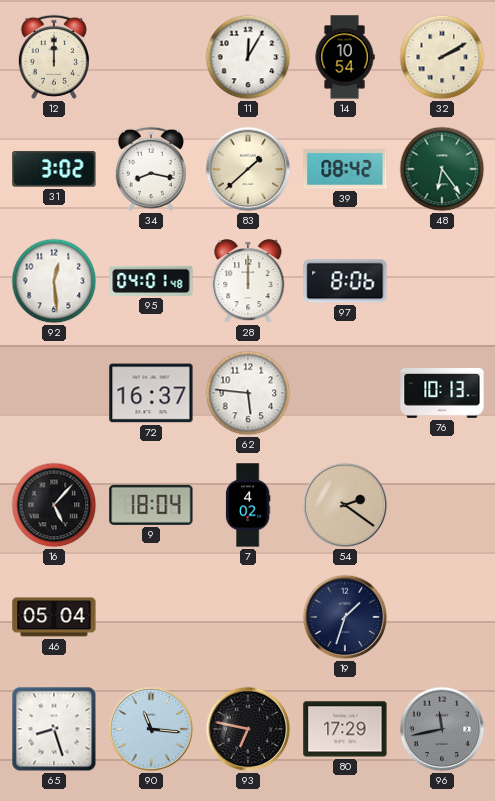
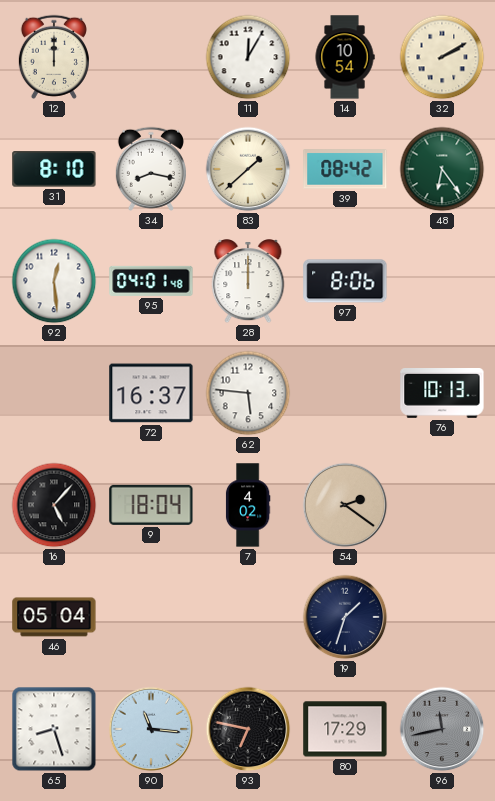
31: 3:02 -> 8:10
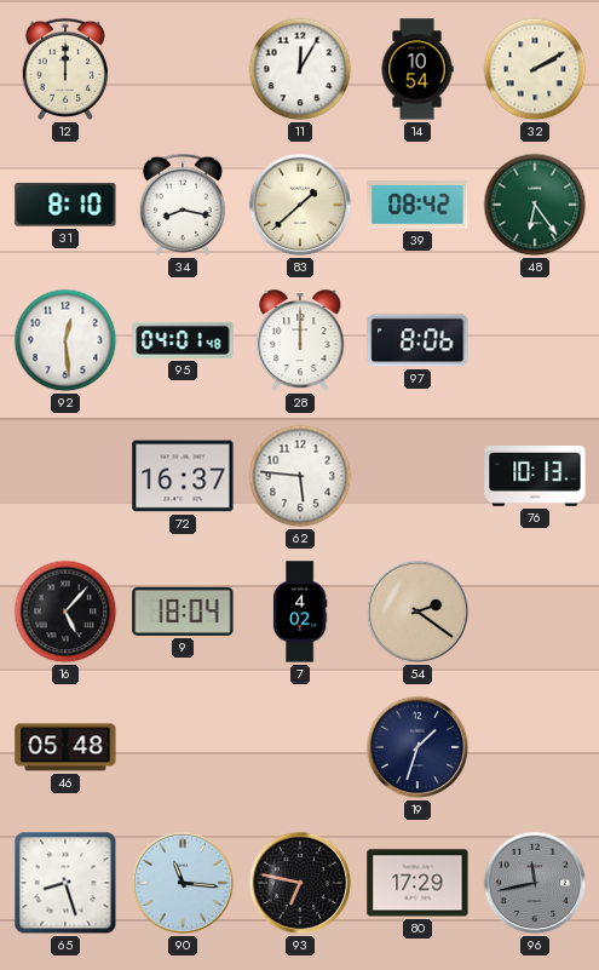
46: 05:04 -> 05:48
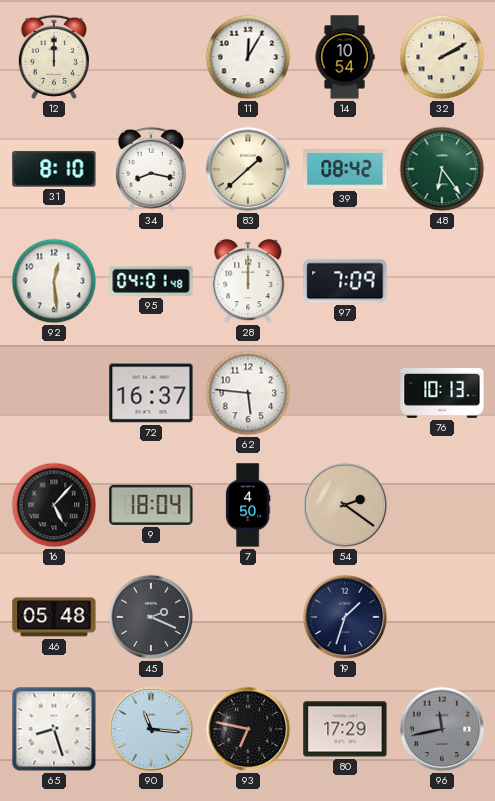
97: 8:06 -> 7:09
7: 4:02 -> 4:50
45: none -> 2:19
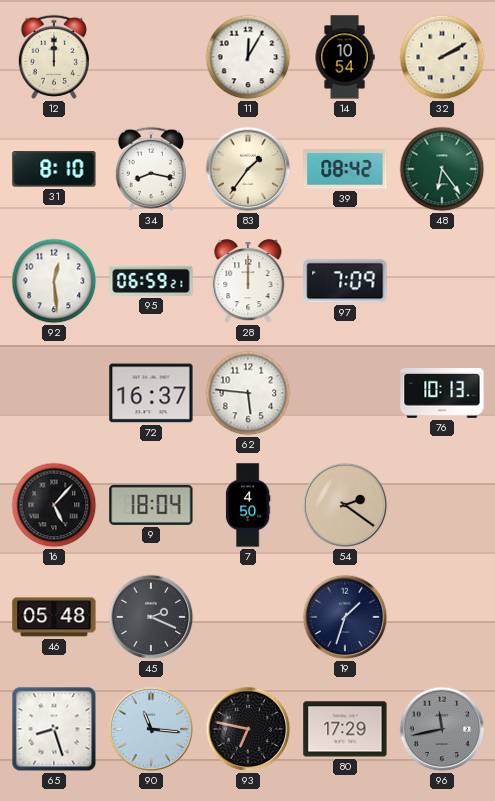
83: 1:38 -> 1:36
95: 04:01 -> 06:59
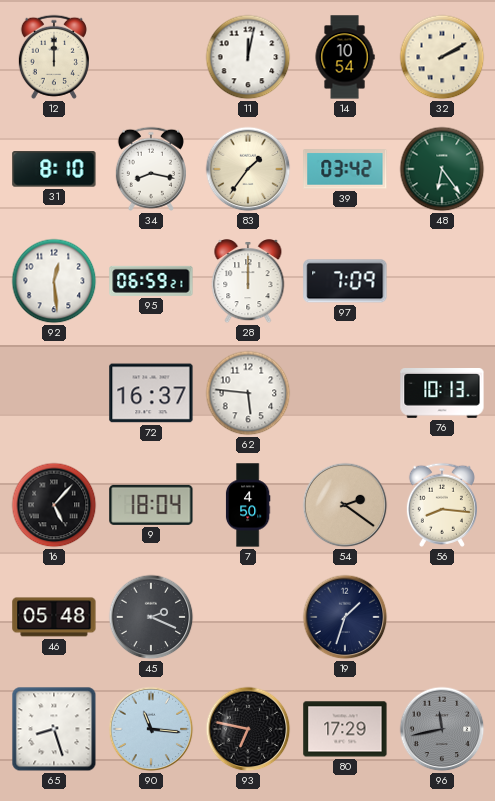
11: 12:05 -> 12:02
39: 08:42 -> 03:42
56: none -> 8:16
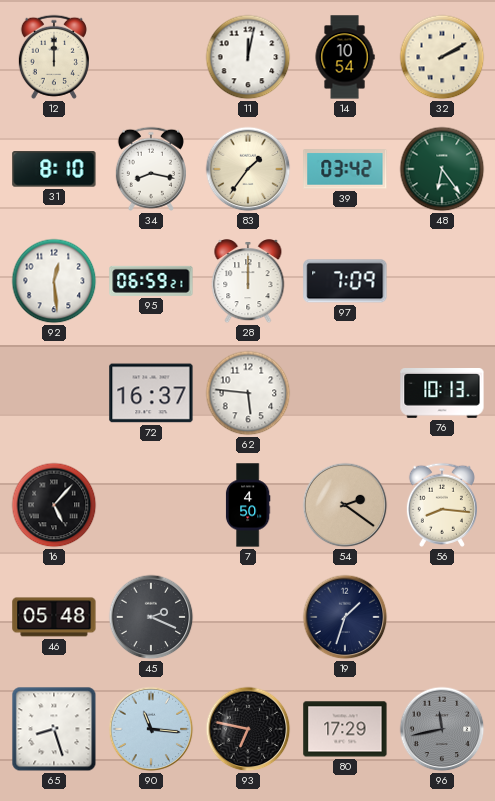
9: 18:04 -> none
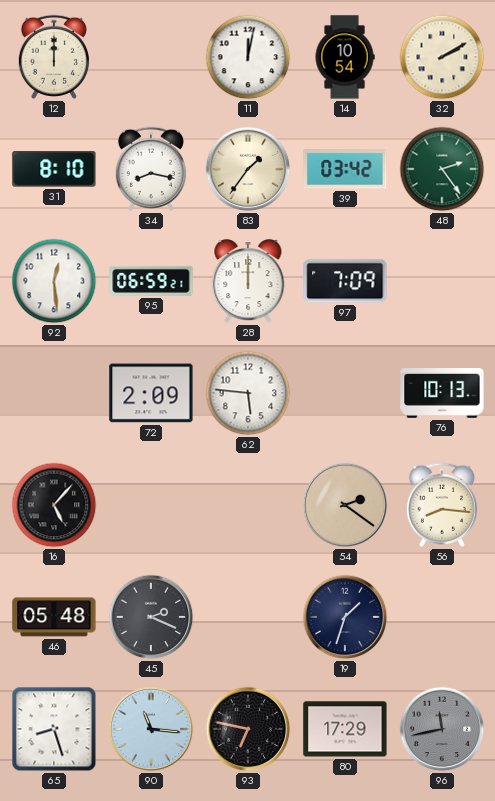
48: 6:24 -> 2:24
72: 16:37 -> 2:09
7: 4:50 -> none
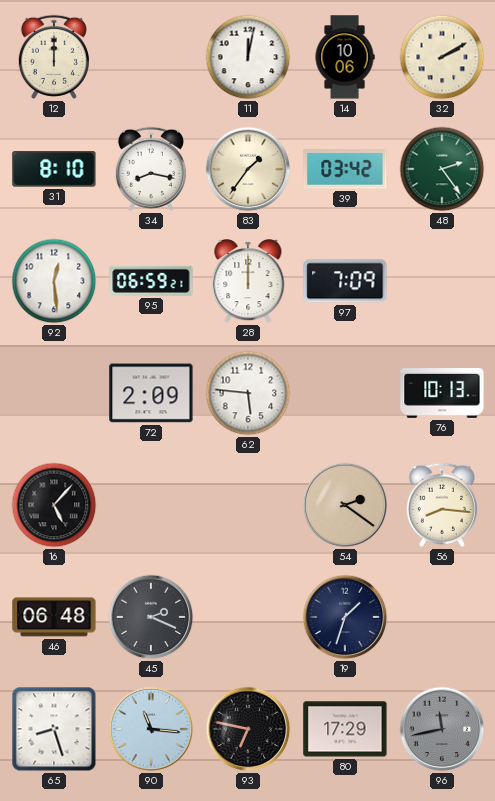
14: 10:54 -> 10:06
46: 05:48 -> 06:48
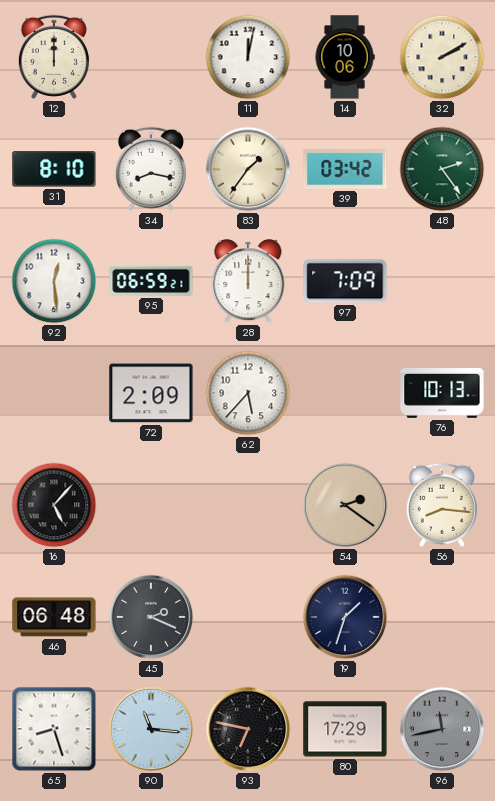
62: 5:46 -> 5:37
